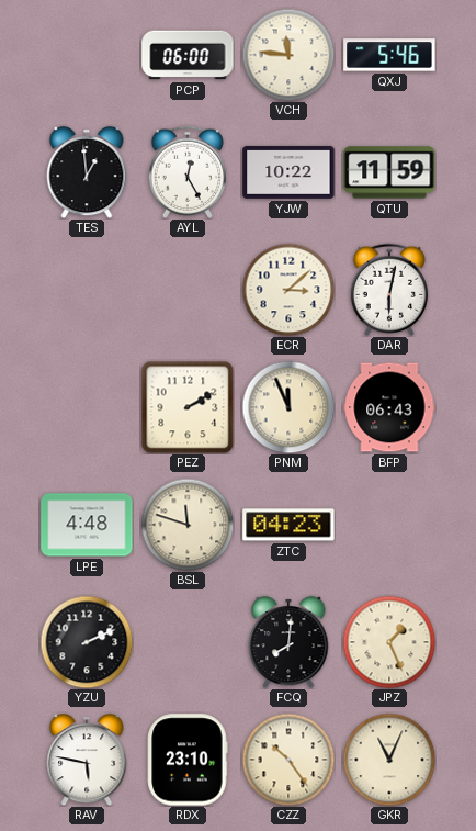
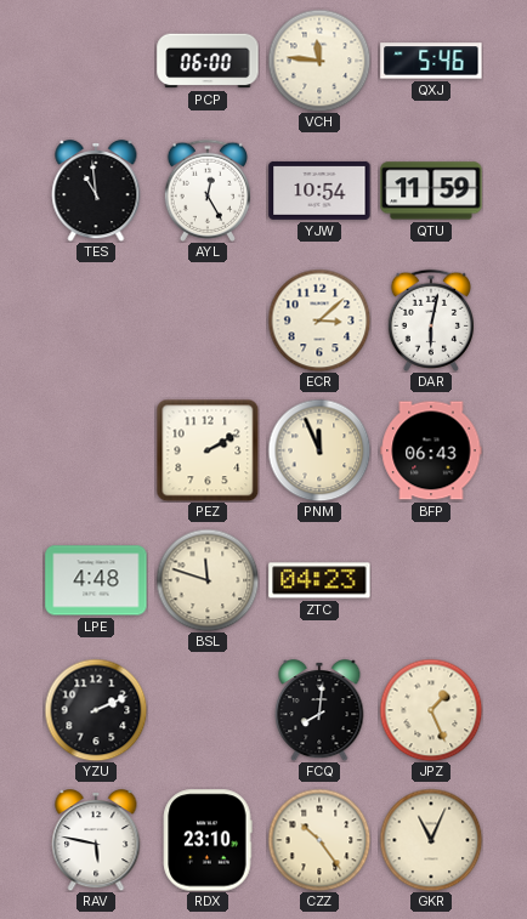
TES: 12:59 -> 10:59
YJW: 10:22 -> 10:54
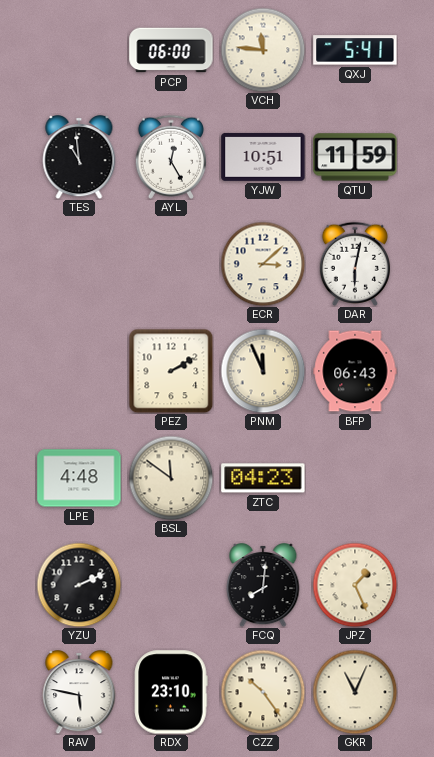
QXJ: 5:46 -> 5:41
YJW: 10:54 -> 10:51
BSL: 11:48 -> 11:51
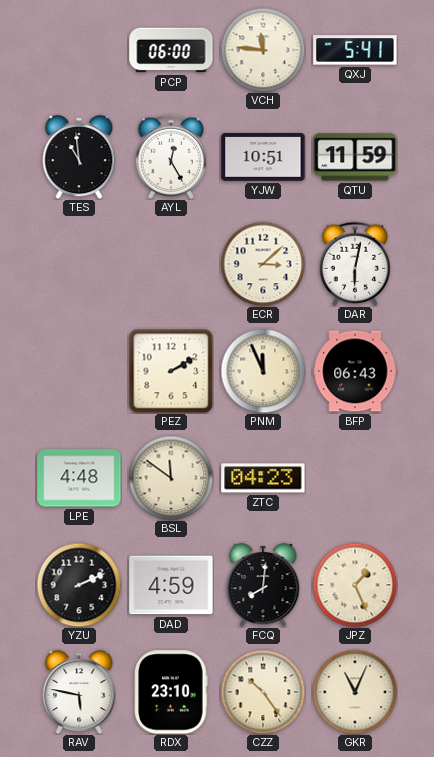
DAD: none -> 4:59
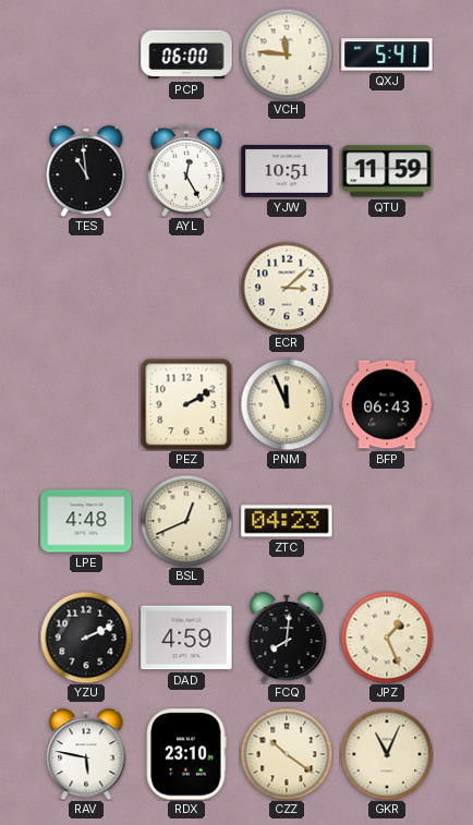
DAR: 6:02 -> none
BSL: 11:51 -> 12:41
CZZ: 10:24 -> 10:21
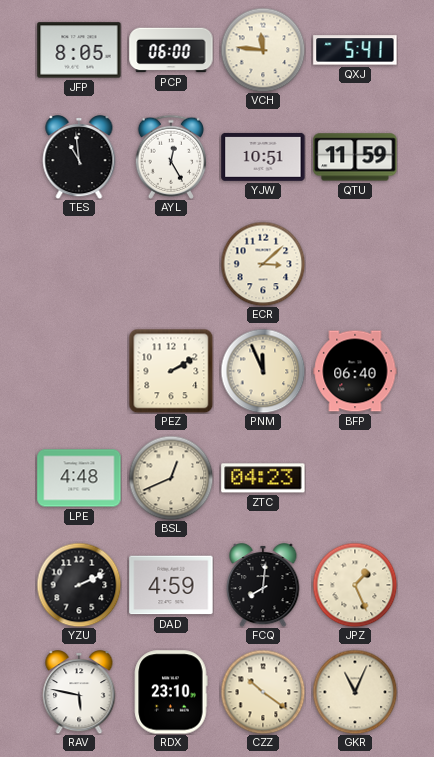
JFP: none -> 8:05
BFP: 06:43 -> 06:40
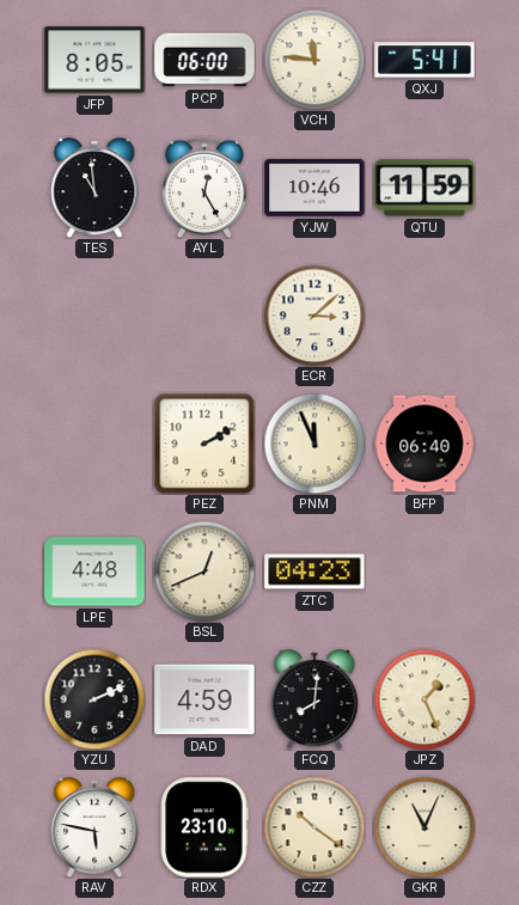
YJW: 10:51 -> 10:46
